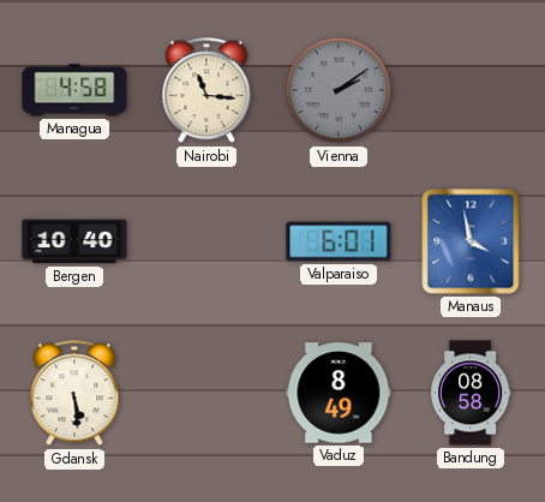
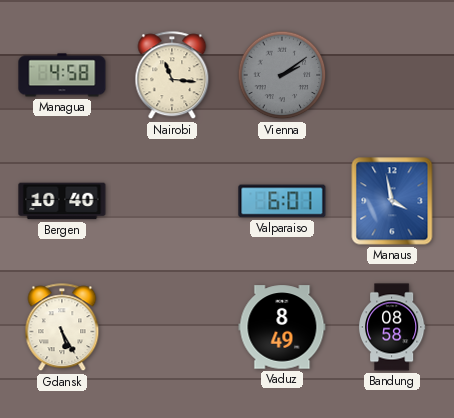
Gdansk: 5:29 -> 5:25
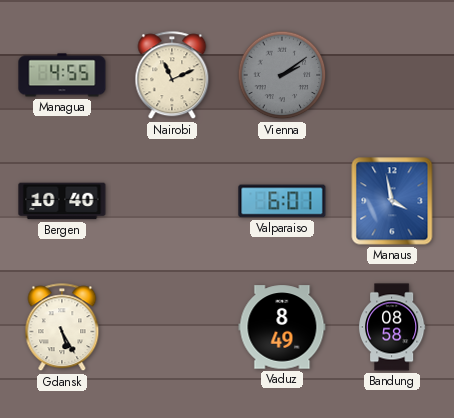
Managua: 4:58 -> 4:55
Nairobi: 11:16 -> 11:11
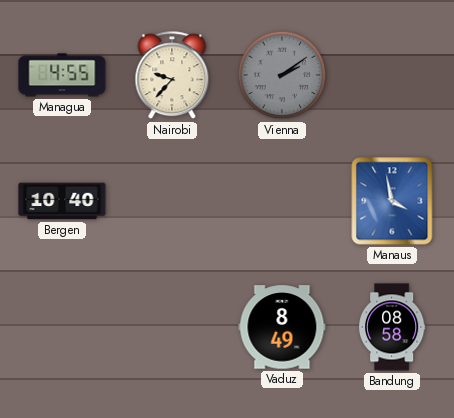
Nairobi: 11:11 -> 9:37
Valparaiso: 6:01 -> none
Gdansk: 5:25 -> none
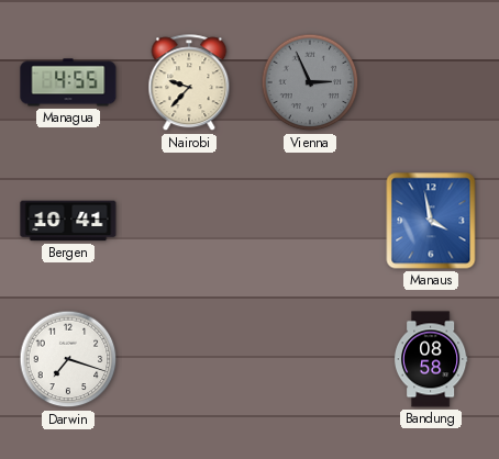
Vienna: 2:09 -> 2:56
Bergen: 10:40 -> 10:41
Darwin: none -> 7:18
Vaduz: 8:49 -> none
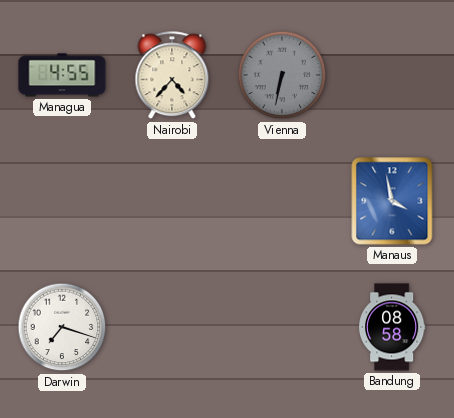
Nairobi: 9:37 -> 4:37
Vienna: 2:56 -> 6:32
Bergen: 10:41 -> none
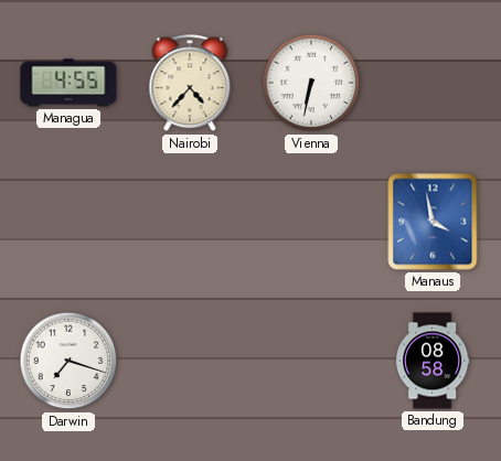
Vienna dial: grey -> white
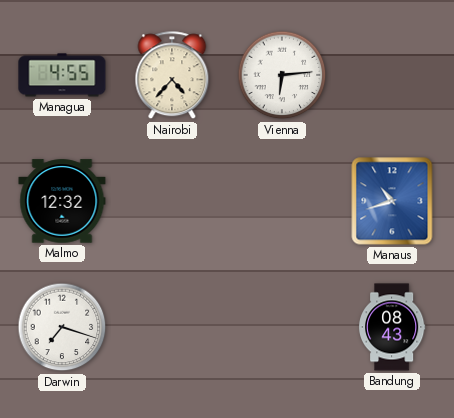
Vienna: 6:32 -> 6:14
Malmo: none -> 12:32
Manaus: 3:58 -> 10:42
Bandung: 08:58 -> 08:43
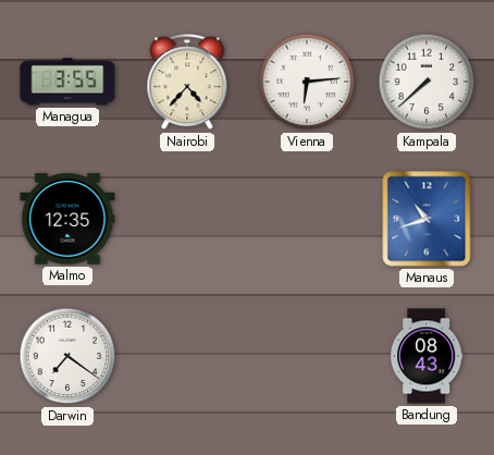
Managua: 4:55 -> 3:55
Kampala: none -> 7:38
Malmo: 12:32 -> 12:35
Darwin: 7:18 -> 7:21
